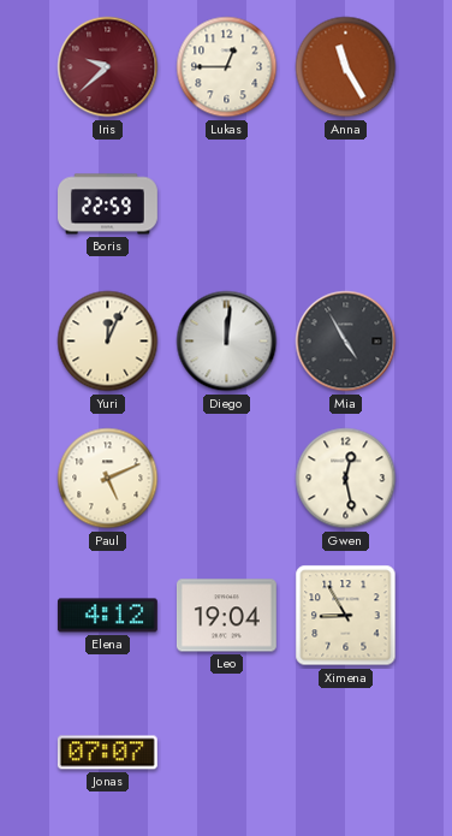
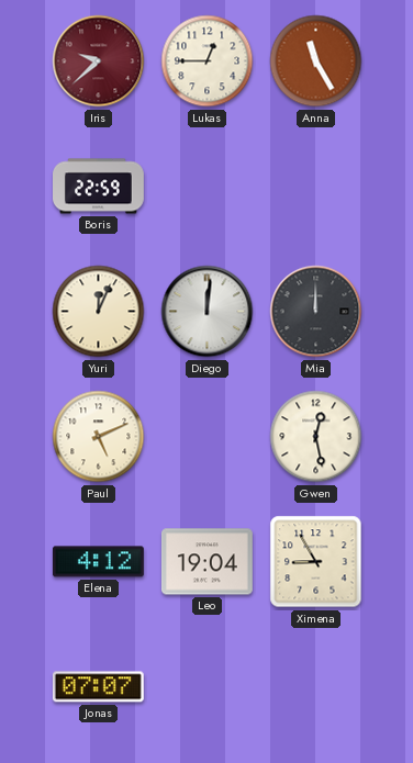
Mia: 4:55 -> 12:00
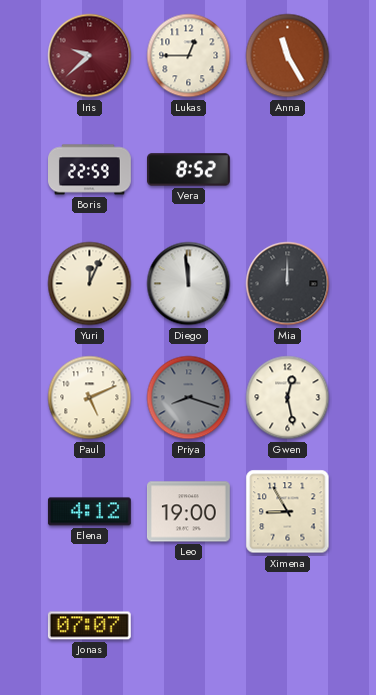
Vera: none -> 8:52
Diego: 12:01 -> 11:59
Priya: none -> 8:18
Leo: 19:04 -> 19:00
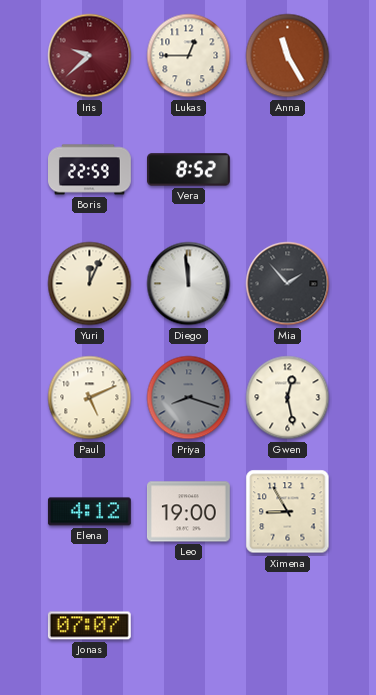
Mia: 12:00 -> 1:53
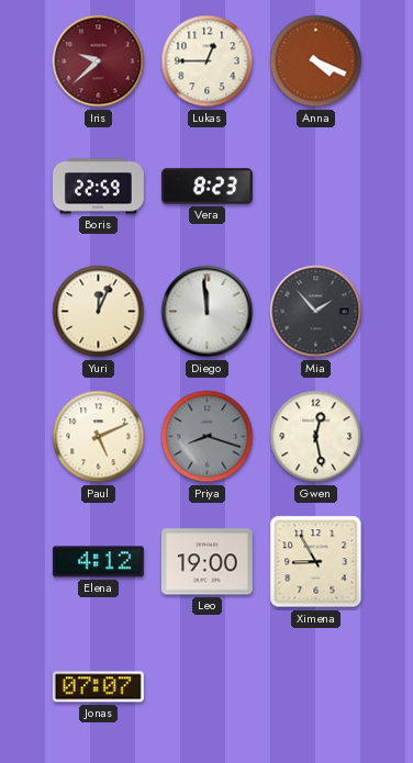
Anna: 11:25 -> 4:19
Vera: 8:52 -> 8:23
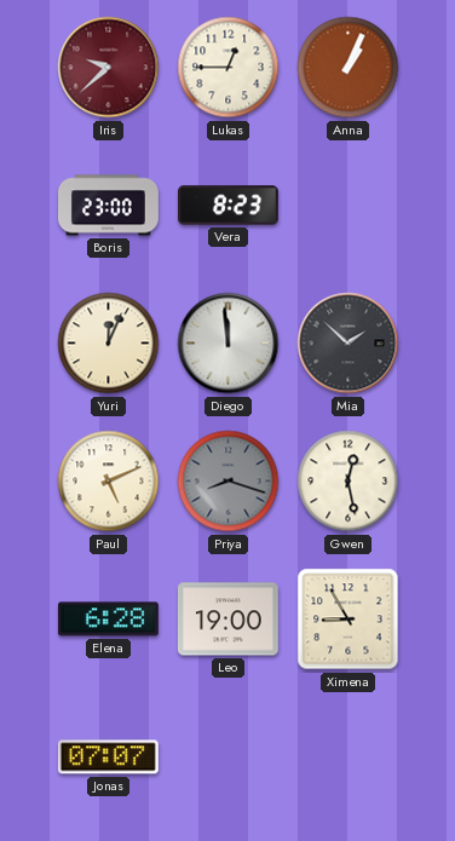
Anna: 4:19 -> 1:04
Boris: 22:59 -> 23:00
Mia: 1:53 -> 1:52
Elena: 4:12 -> 6:28
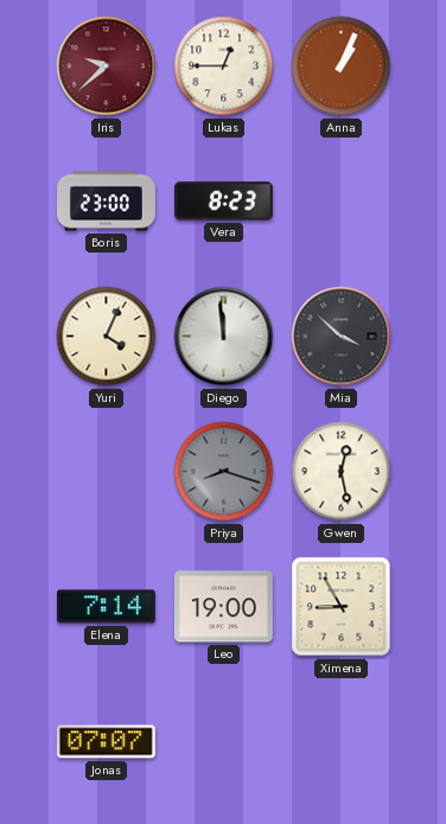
Yuri: 12:04 -> 4:04
Mia: 1:52 -> 3:52
Paul: 5:11 -> none
Elena: 6:28 -> 7:14
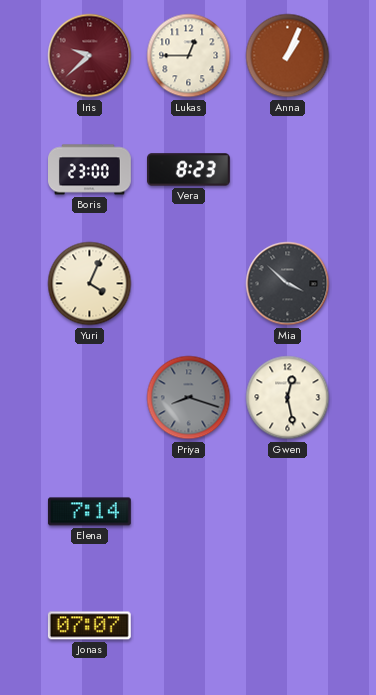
Diego: 11:59 -> none
Leo: 19:00 -> none
Ximena: 8:55 -> none
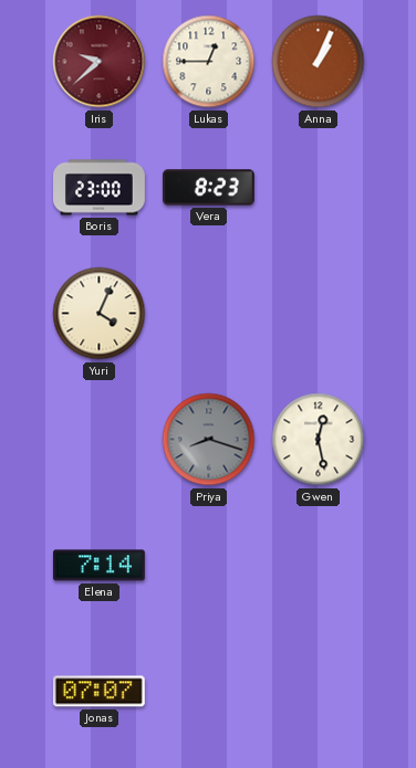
Mia: 3:52 -> none
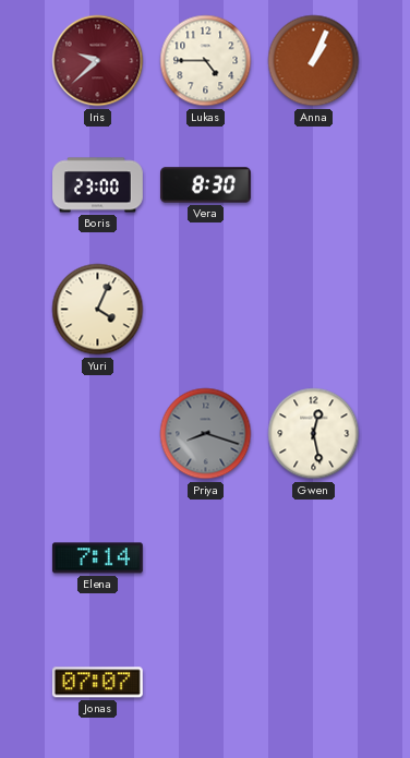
Lukas: 12:45 -> 4:45
Vera: 8:23 -> 8:30
